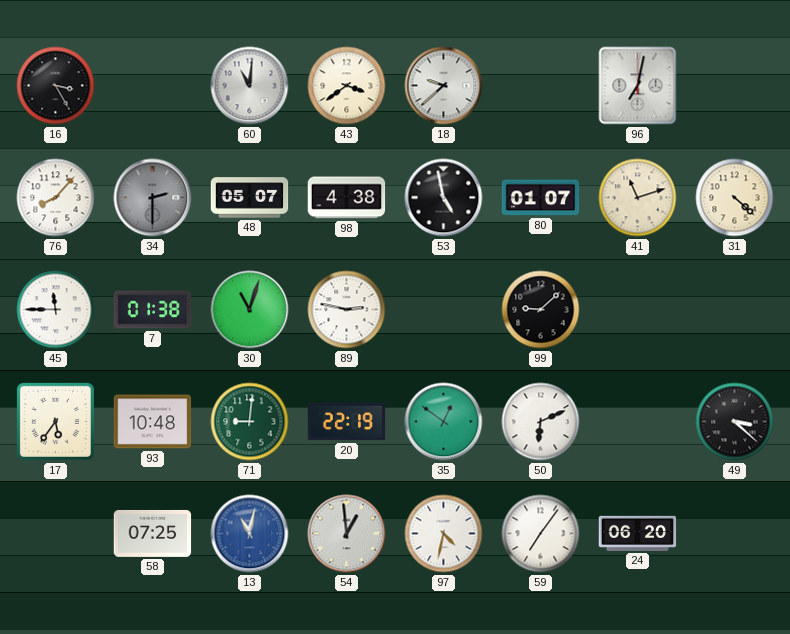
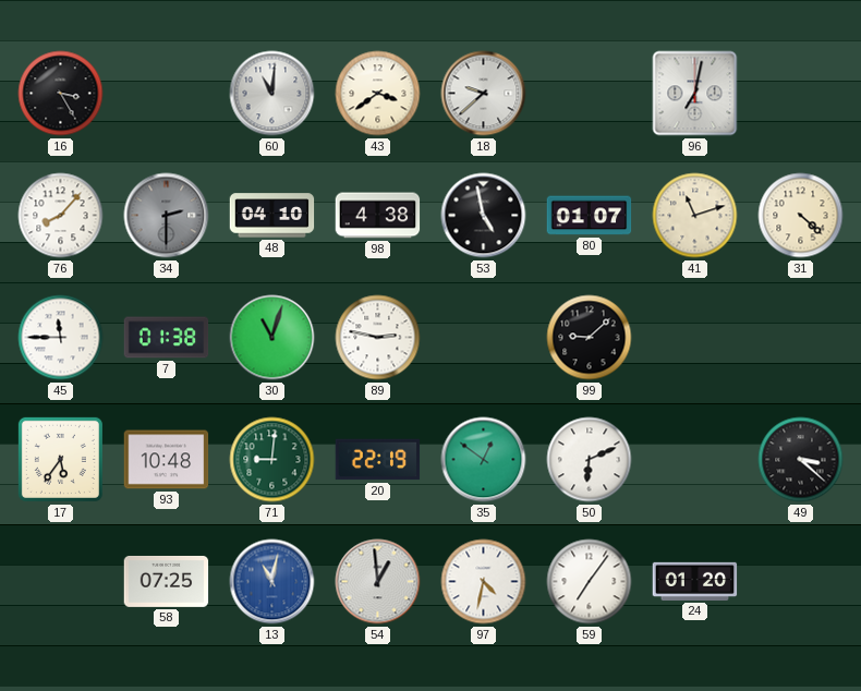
48: 05:07 -> 04:10
24: 06:20 -> 01:20
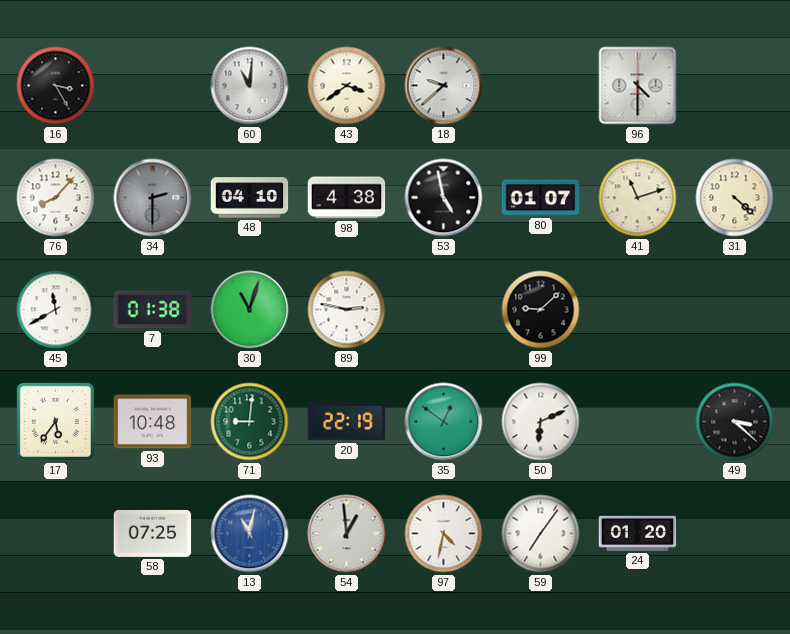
96: 7:02 -> 4:30
45: 11:45 -> 11:40
